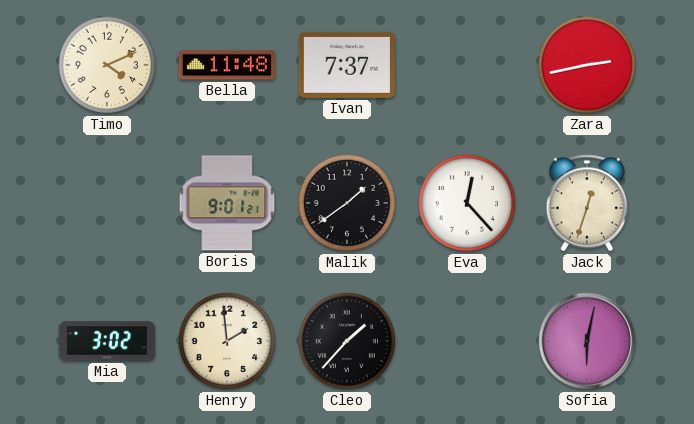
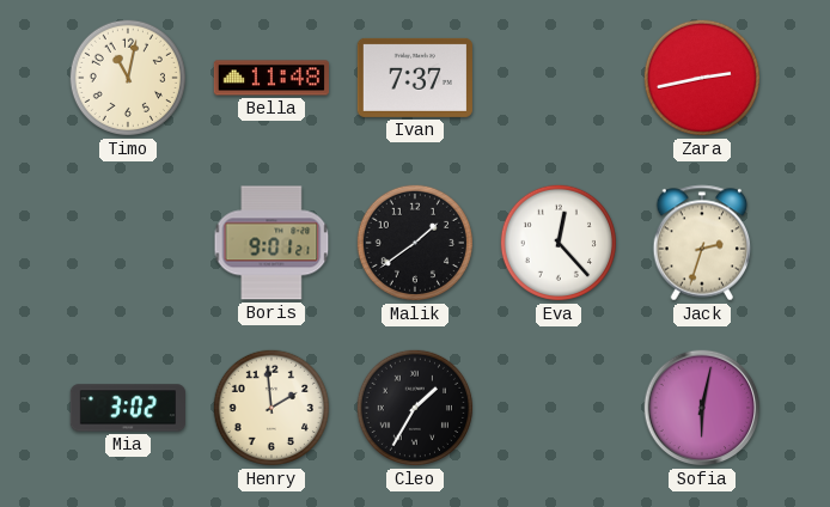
Timo: 4:11 -> 11:02
Jack: 12:33 -> 2:33
Cleo: 1:37 -> 1:35
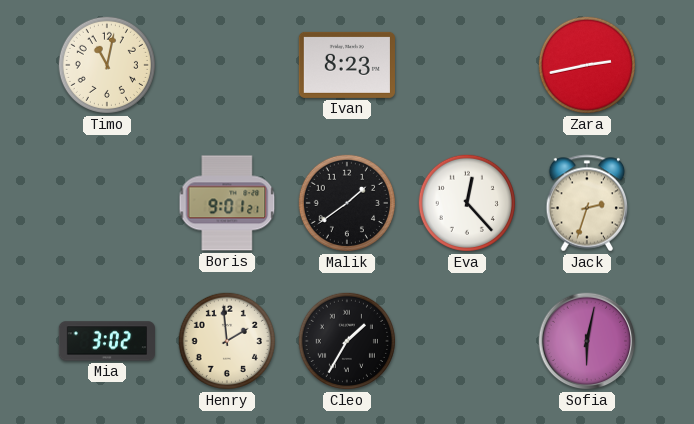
Bella: 11:48 -> none
Ivan: 7:37 -> 8:23
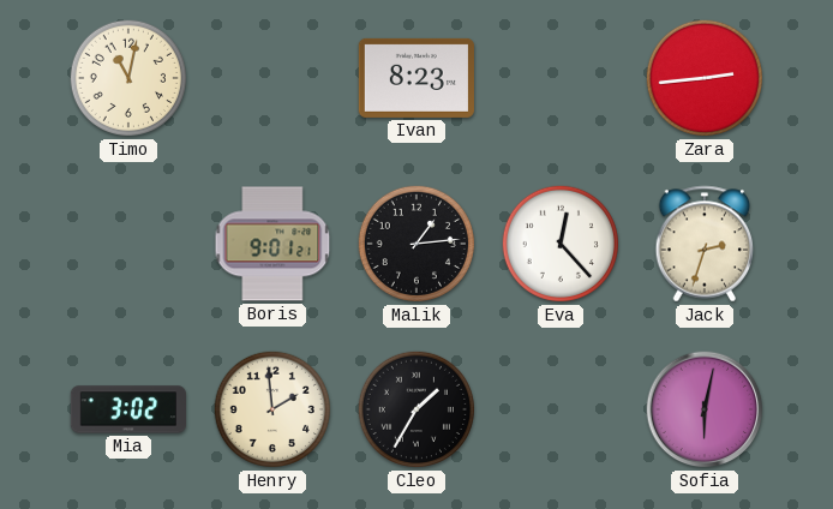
Zara: 2:43 -> 2:44
Malik: 1:39 -> 1:14
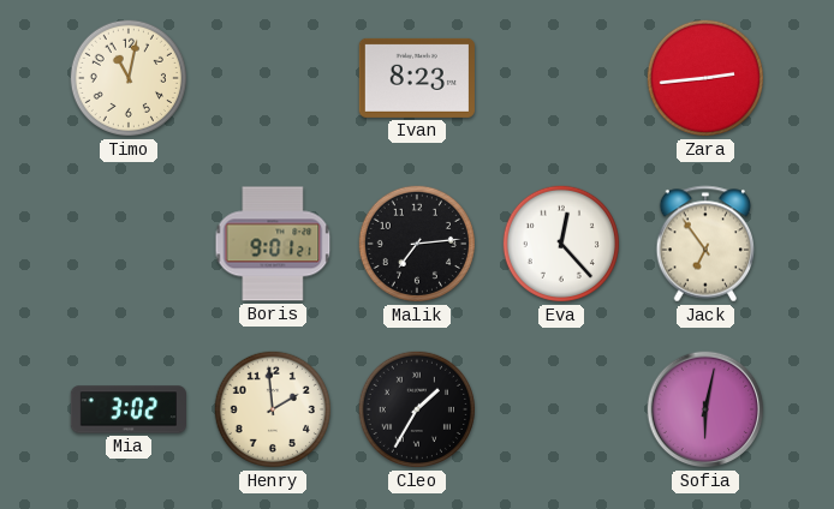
Malik: 1:14 -> 7:14
Jack: 2:33 -> 6:54
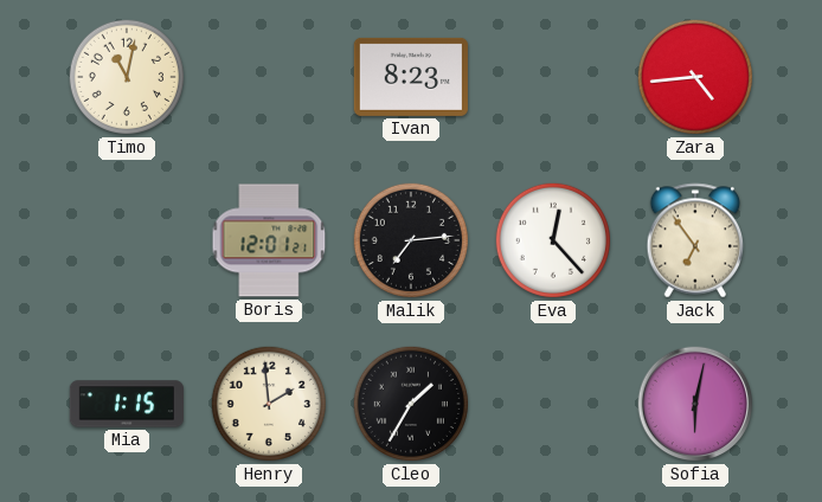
Zara: 2:44 -> 4:44
Boris: 9:01 -> 12:01
Mia: 3:02 -> 1:15
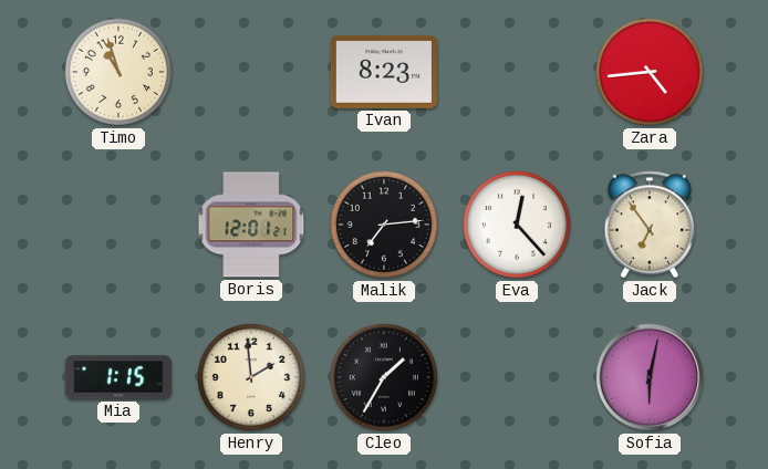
Timo: 11:02 -> 10:57
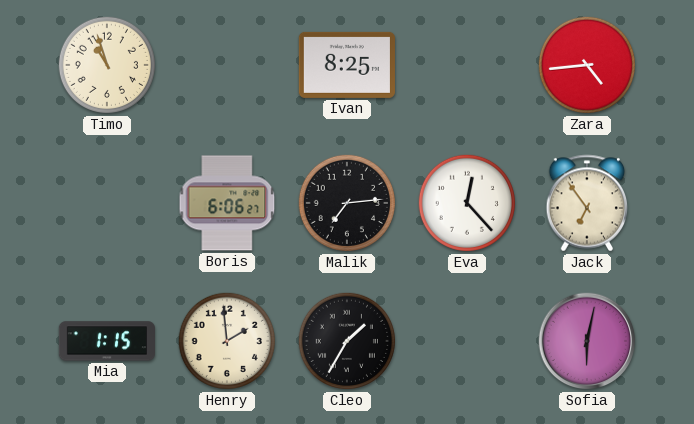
Ivan: 8:23 -> 8:25
Boris: 12:01 -> 6:06
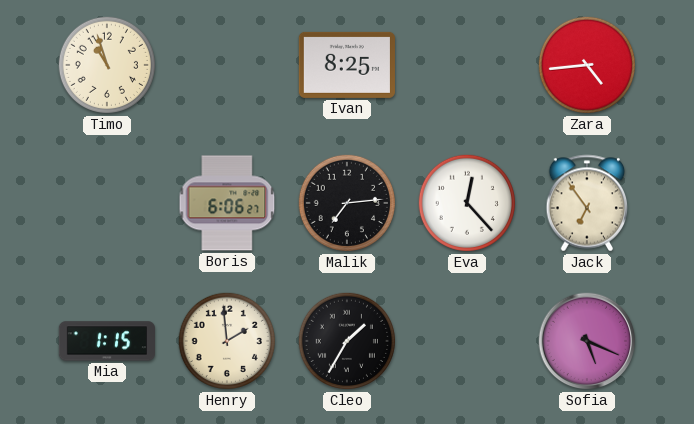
Sofia: 6:02 -> 5:19
